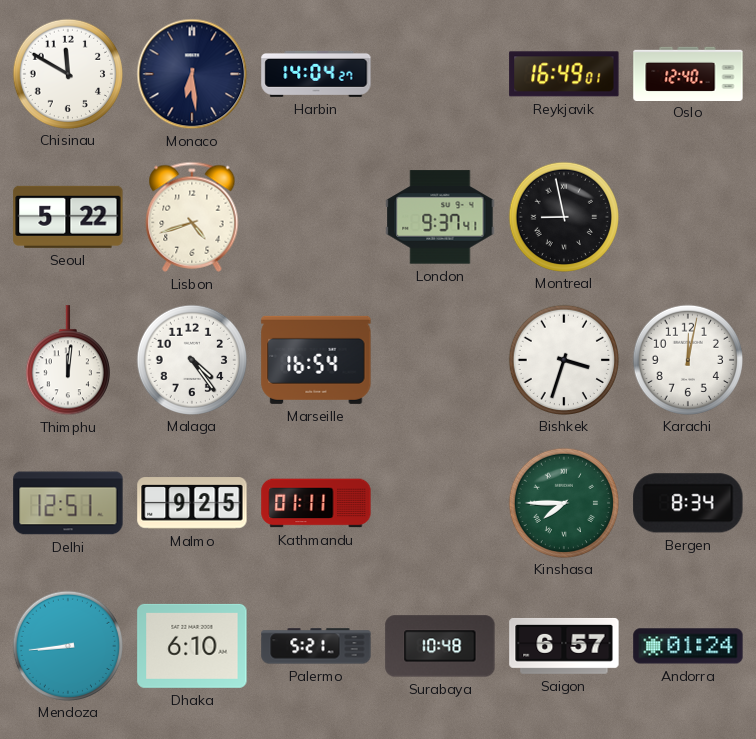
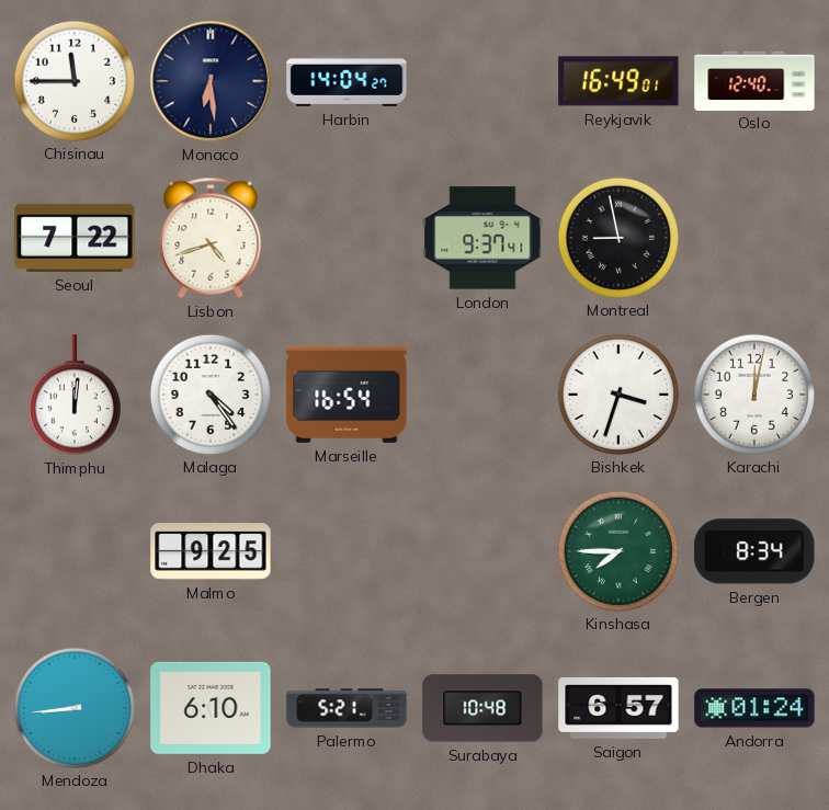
Chisinau: 11:50 -> 11:45
Seoul: 5:22 -> 7:22
Delhi: 12:51 -> none
Kathmandu: 01:11 -> none
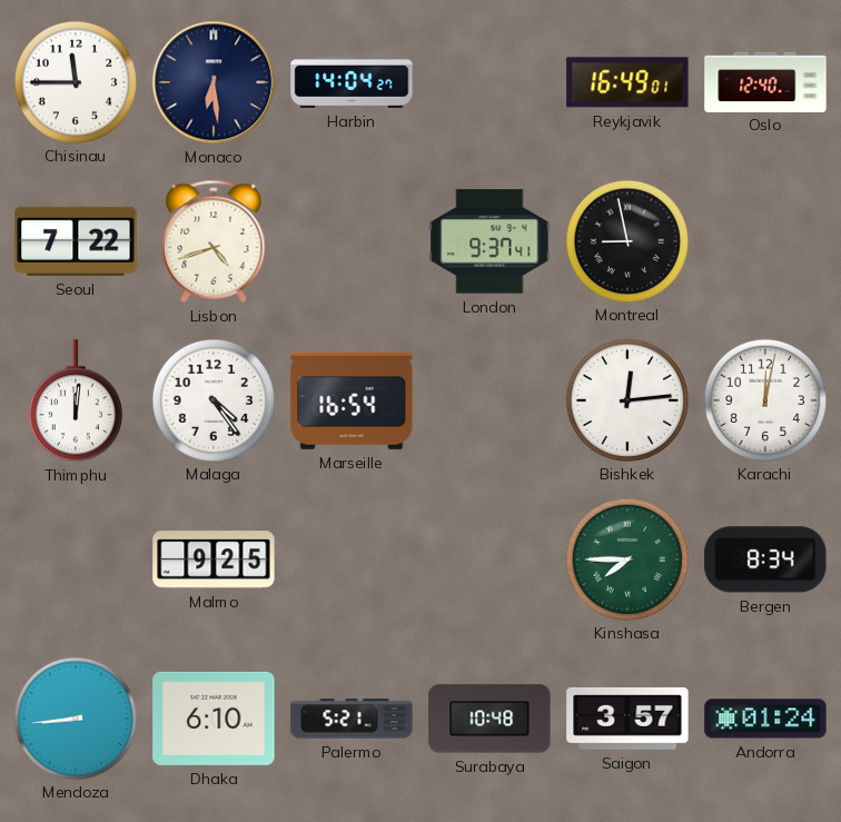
Bishkek: 3:33 -> 12:14
Saigon: 6:57 -> 3:57
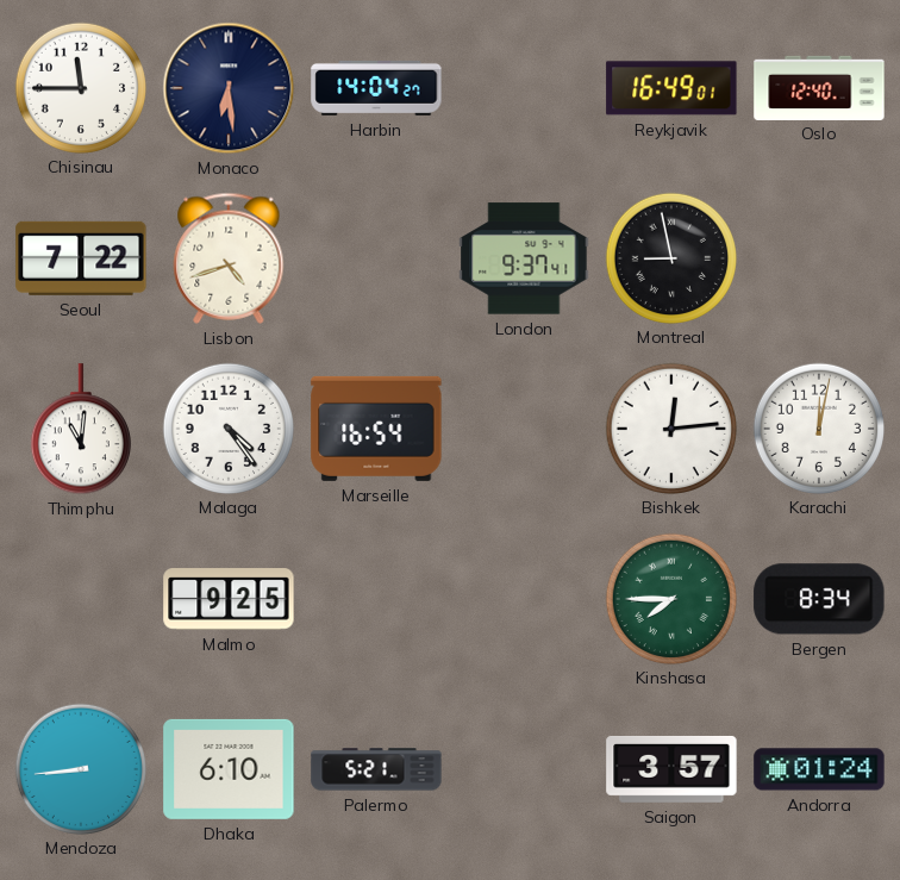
Thimphu: 12:01 -> 11:01
Surabaya: 10:48 -> none
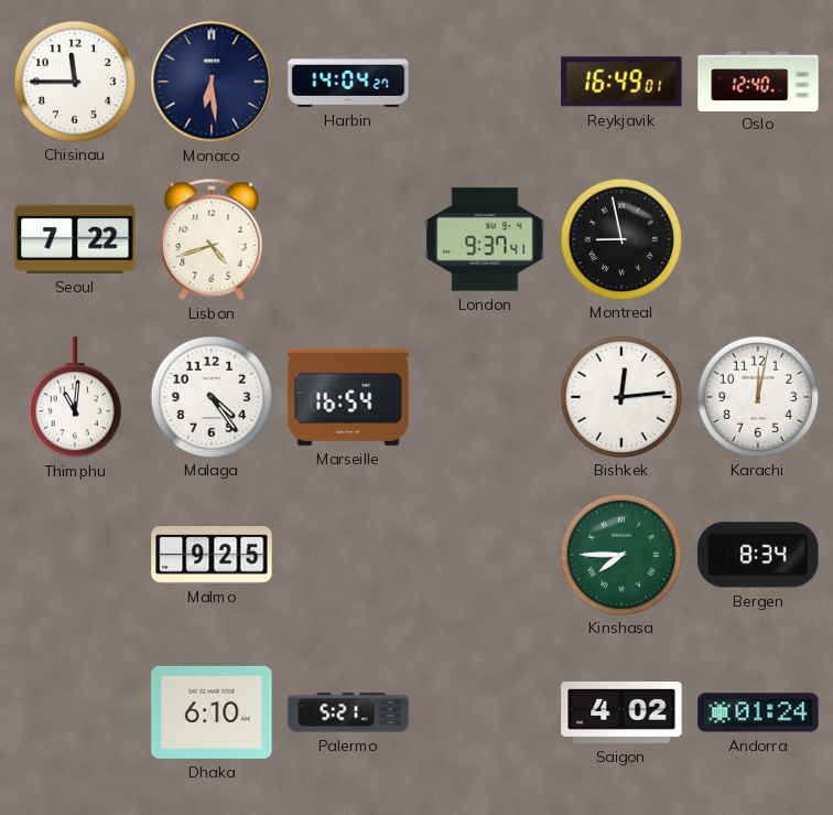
Mendoza: 8:44 -> none
Saigon: 3:57 -> 4:02
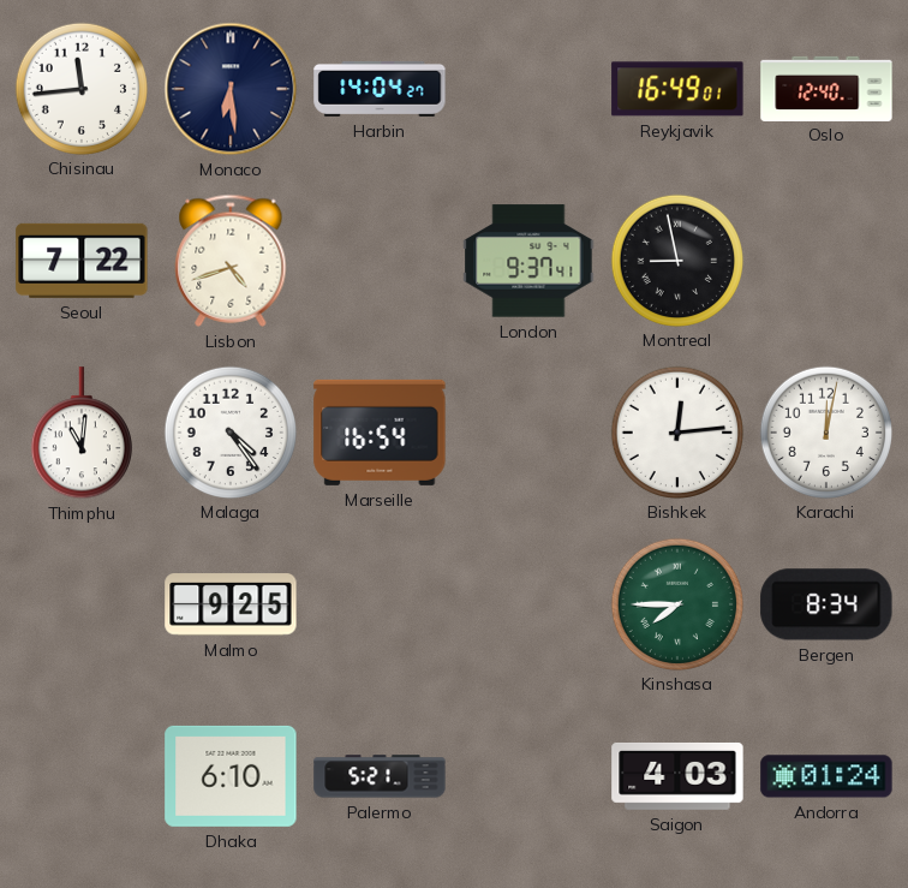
Chisinau: 11:45 -> 11:44
Saigon: 4:02 -> 4:03
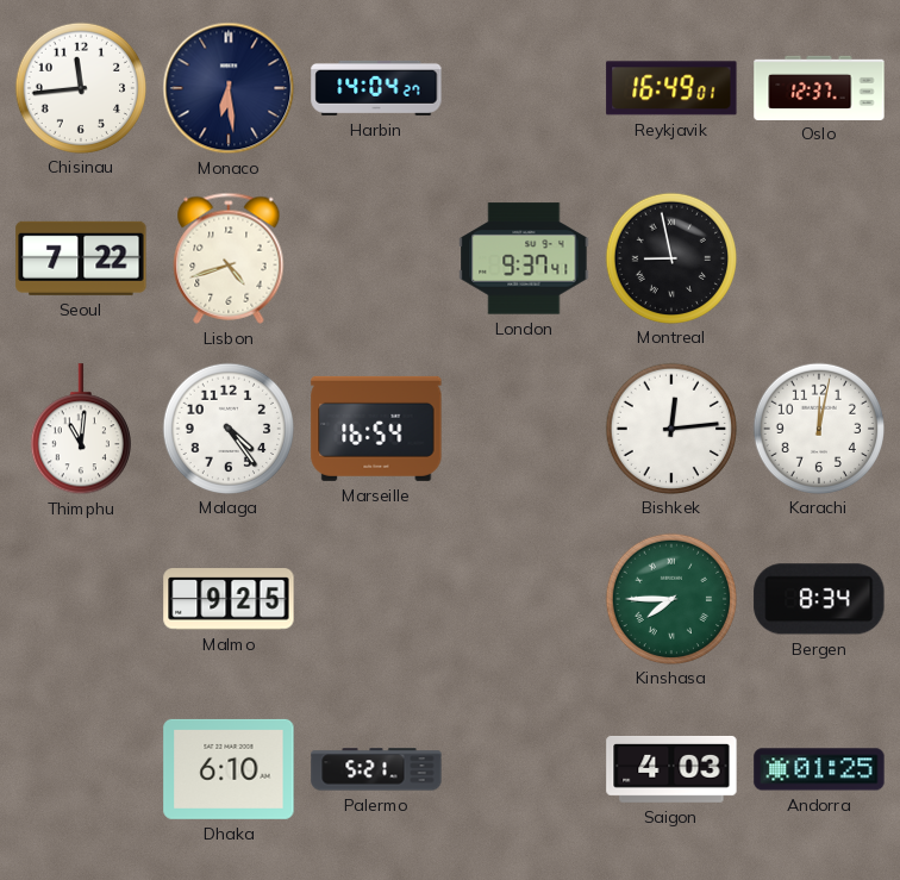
Oslo: 12:40 -> 12:37
Andorra: 01:24 -> 01:25
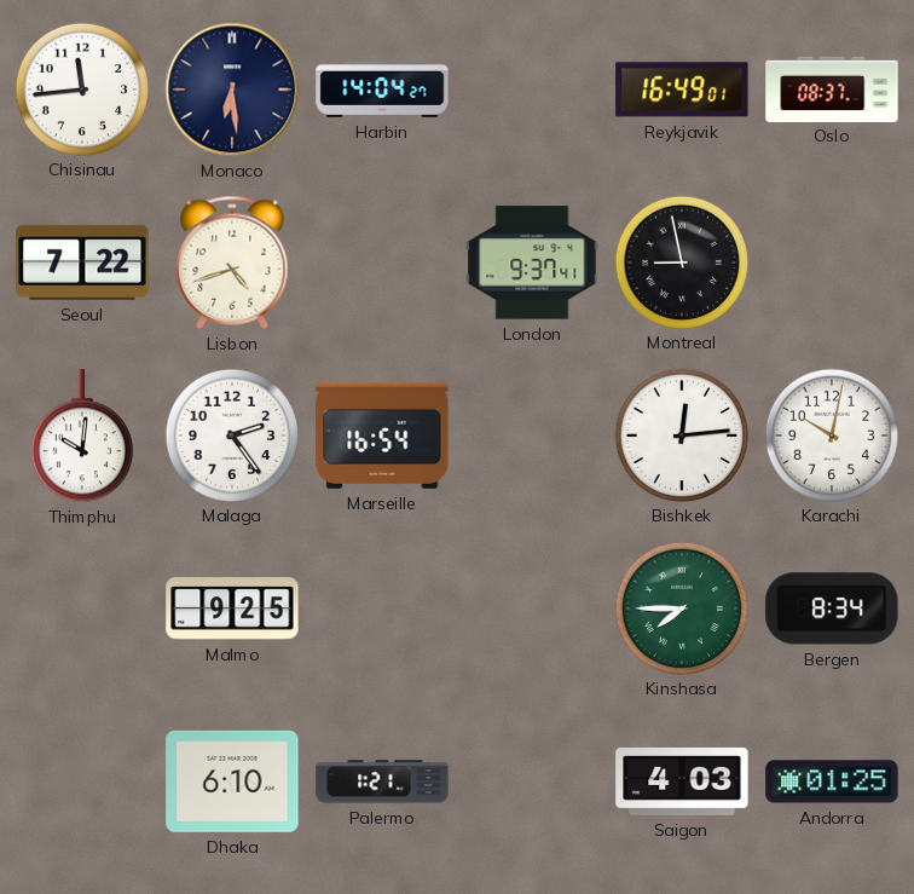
Oslo: 12:37 -> 08:37
Thimphu: 11:01 -> 10:01
Malaga: 4:24 -> 2:24
Karachi: 12:02 -> 10:02
Palermo: 5:21 -> 1:21
